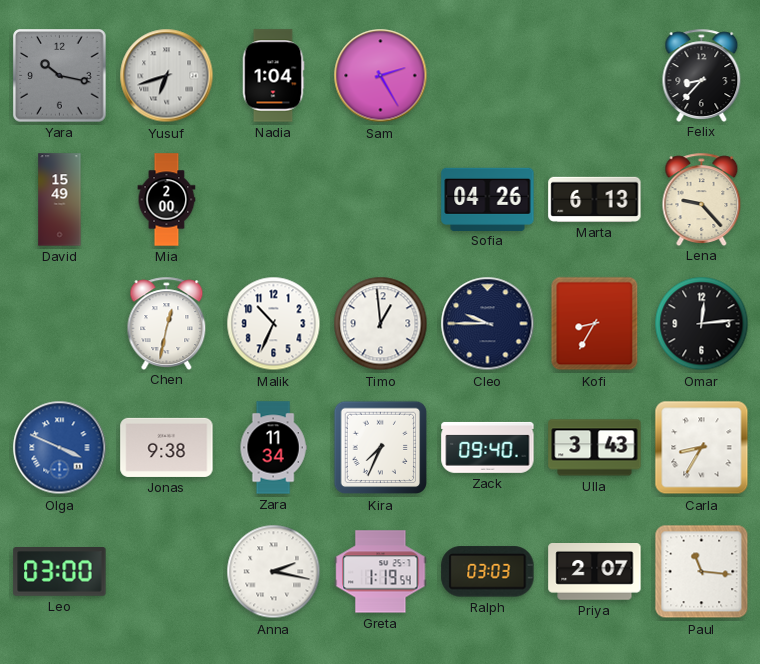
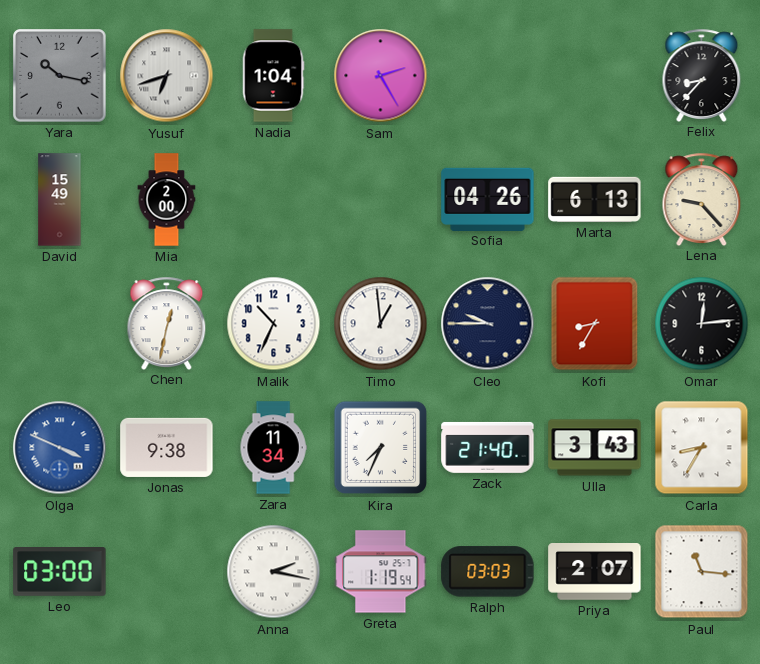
Zack: 09:40 -> 21:40
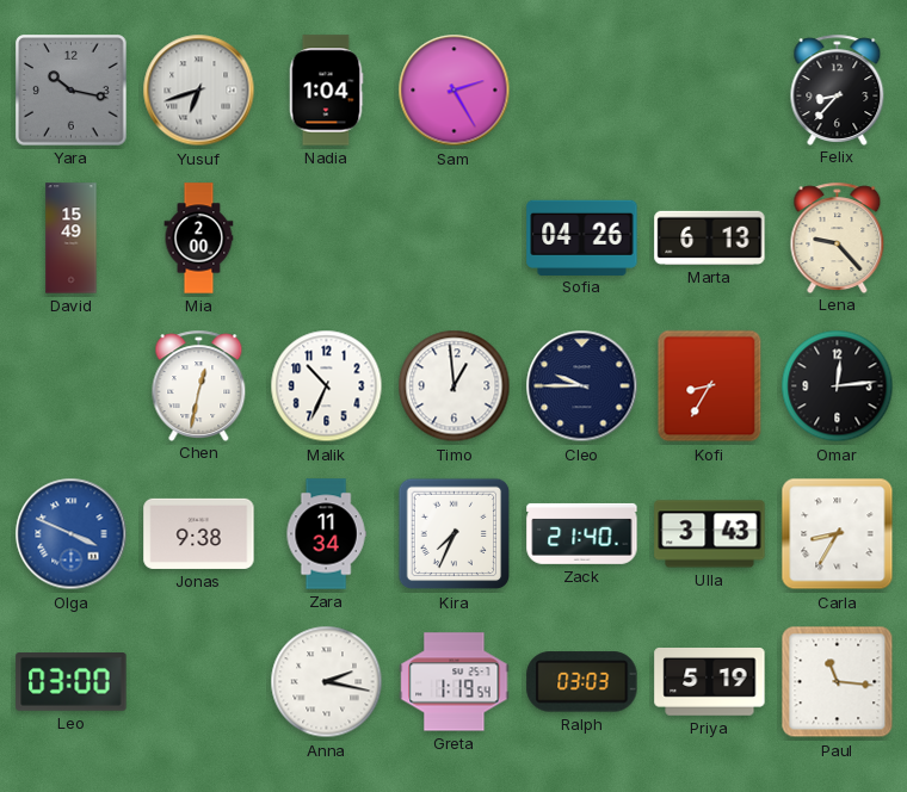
Priya: 2:07 -> 5:19
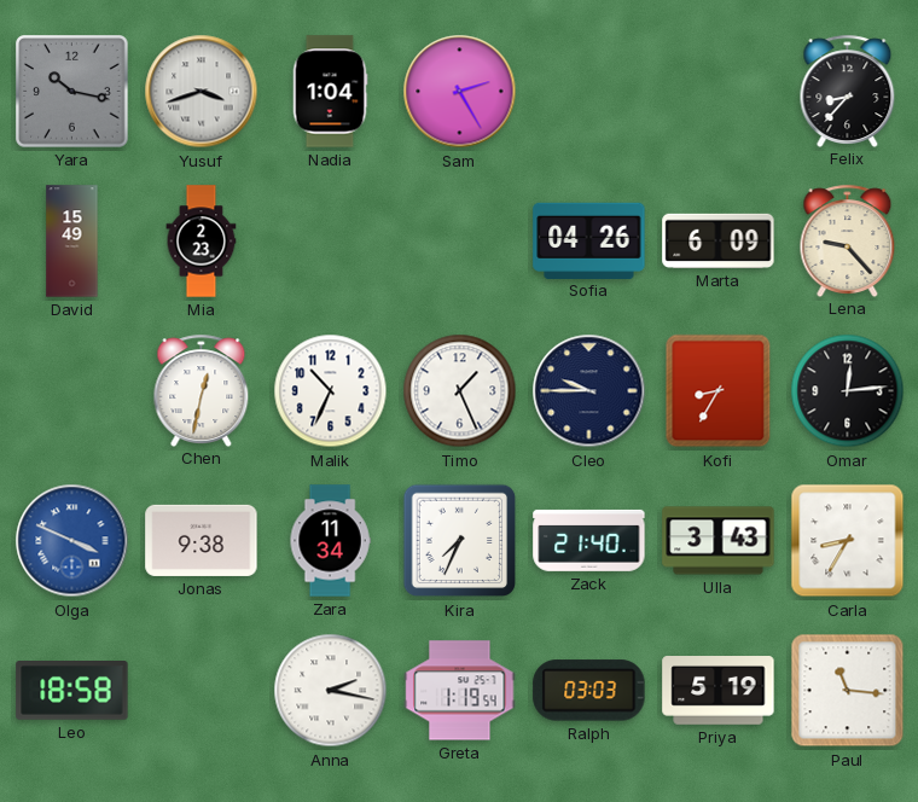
Yusuf: 6:42 -> 3:42
Mia: 2:00 -> 2:23
Marta: 6:13 -> 6:09
Timo: 12:59 -> 1:26
Leo: 03:00 -> 18:58
